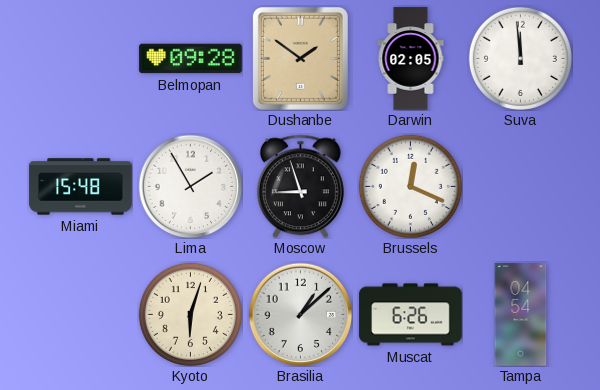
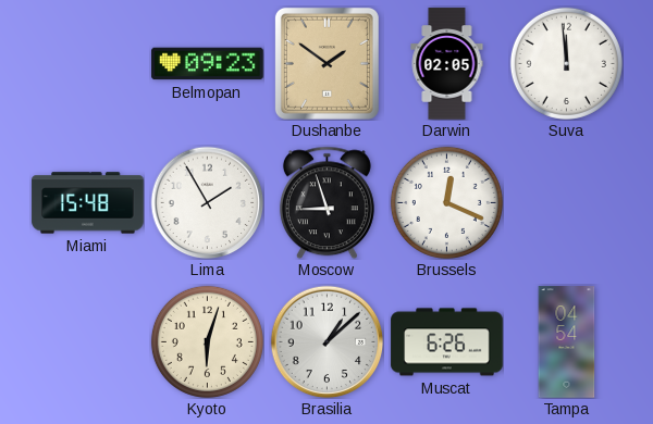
Belmopan: 09:28 -> 09:23
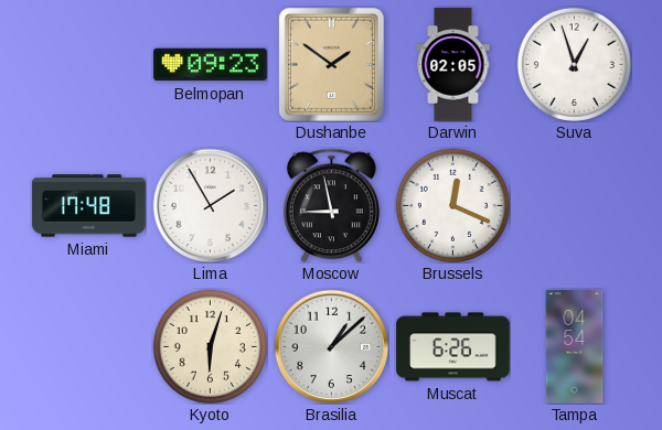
Suva: 11:59 -> 12:57
Miami: 15:48 -> 17:48
Moscow: 8:57 -> 8:58
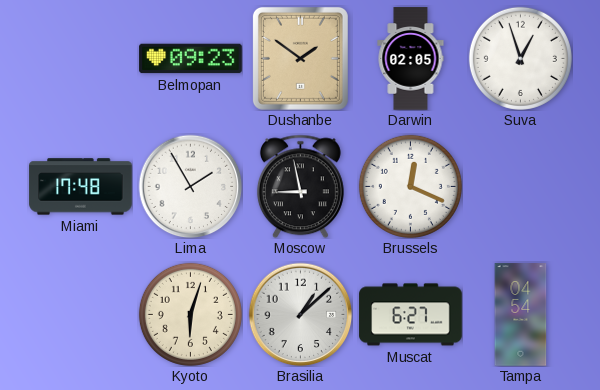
Muscat: 6:26 -> 6:27
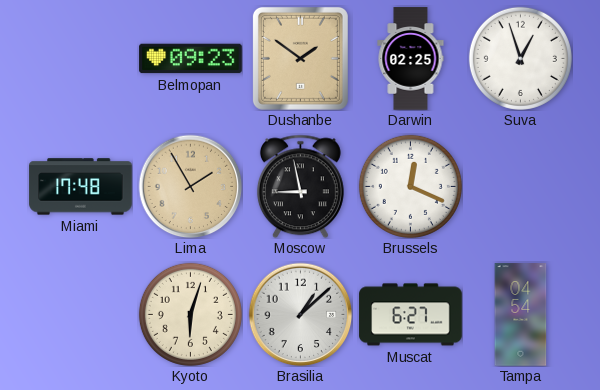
Darwin: 02:05 -> 02:25
Lima dial: white -> champagne
